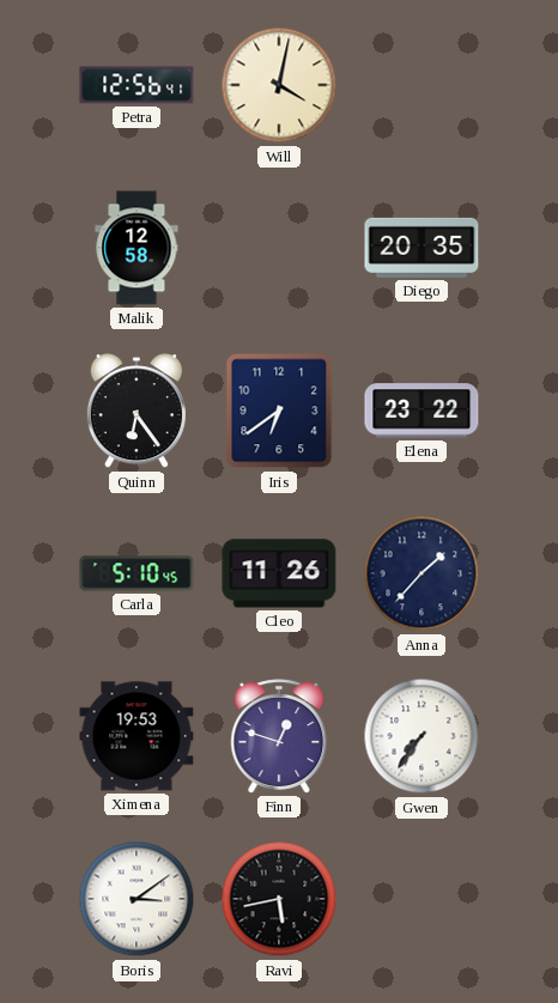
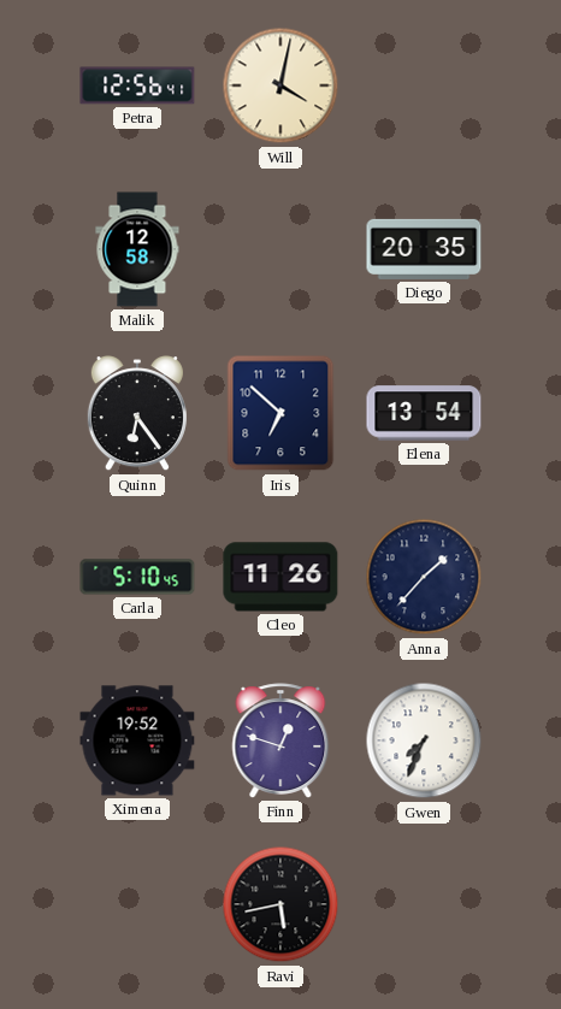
Iris: 6:39 -> 6:52
Elena: 23:22 -> 13:54
Ximena: 19:53 -> 19:52
Gwen: 7:36 -> 7:34
Boris: 3:09 -> none
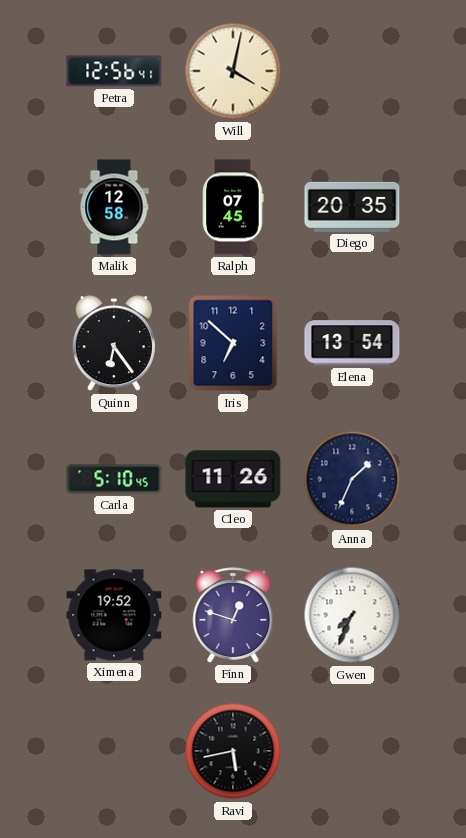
Ralph: none -> 07:45
Anna: 1:37 -> 1:34
